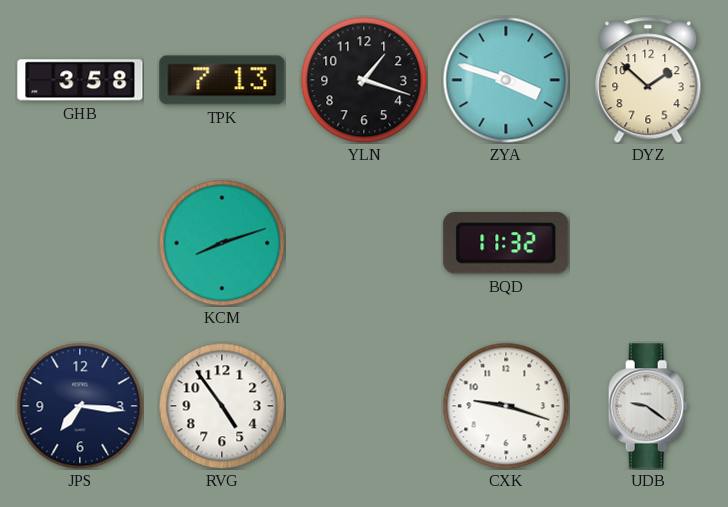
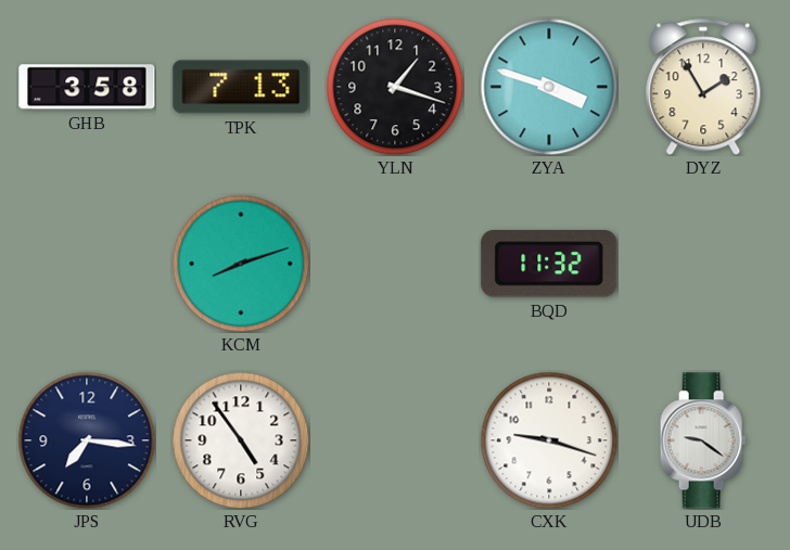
DYZ: 1:52 -> 1:55
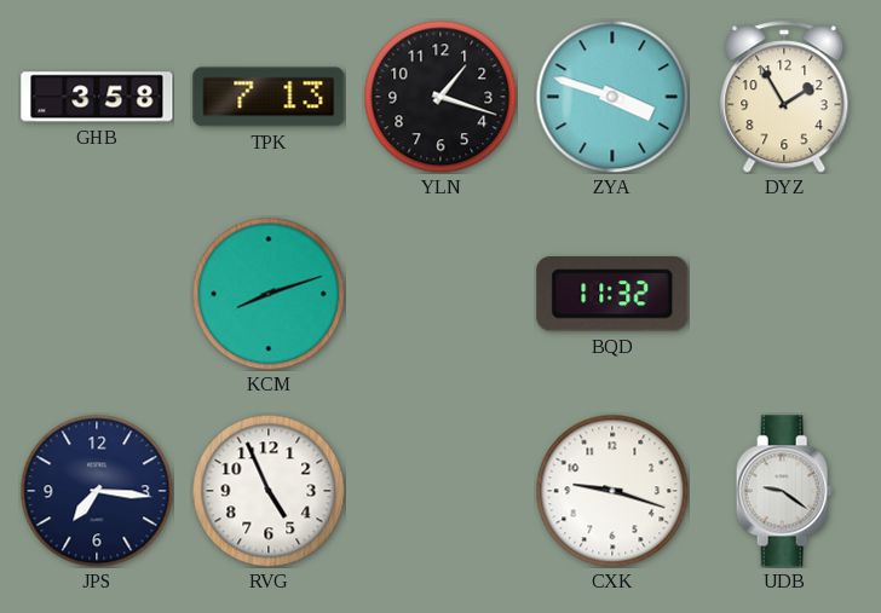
RVG: 4:54 -> 4:56
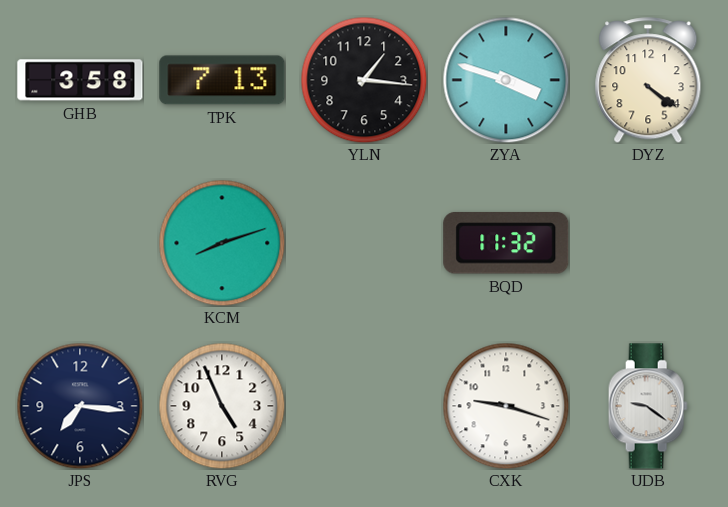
YLN: 1:18 -> 1:16
DYZ: 1:55 -> 4:21
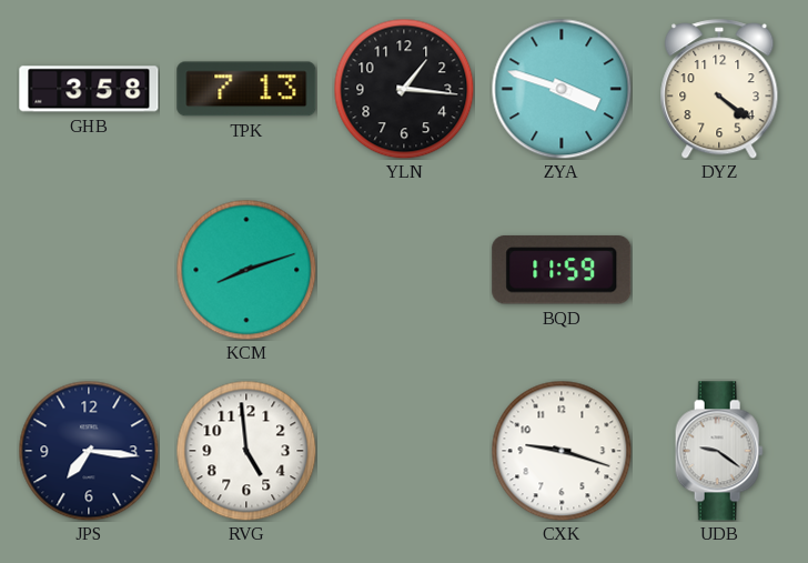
BQD: 11:32 -> 11:59
RVG: 4:56 -> 4:59
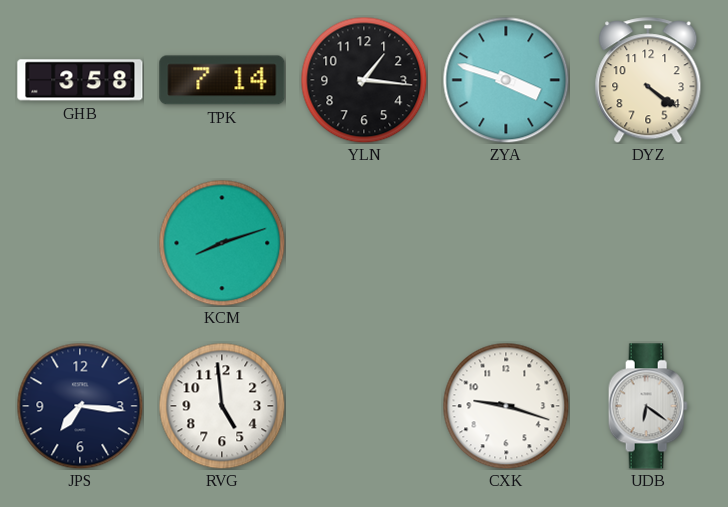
TPK: 7:13 -> 7:14
BQD: 11:59 -> none
UDB: 9:21 -> 6:21
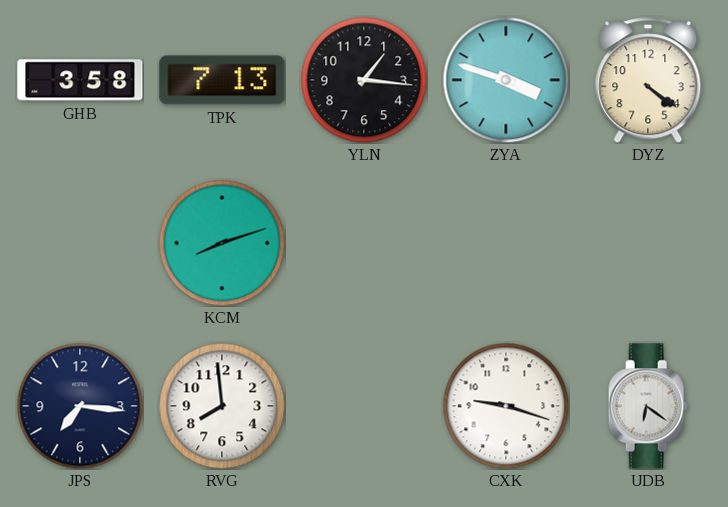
TPK: 7:14 -> 7:13
RVG: 4:59 -> 7:59
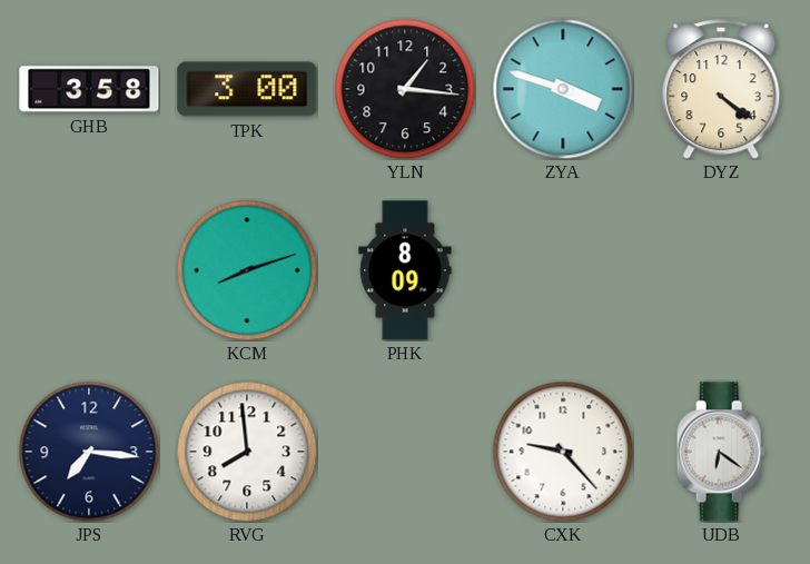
TPK: 7:13 -> 3:00
PHK: none -> 8:09
CXK: 9:18 -> 9:23
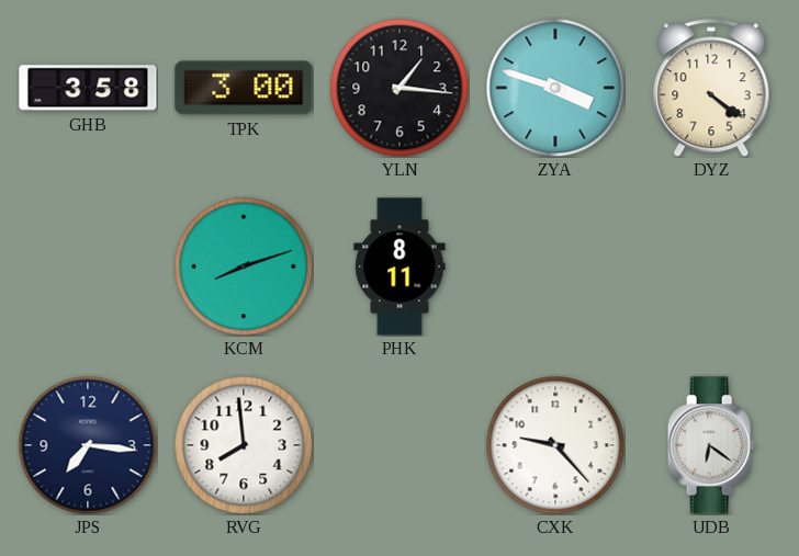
PHK: 8:09 -> 8:11
